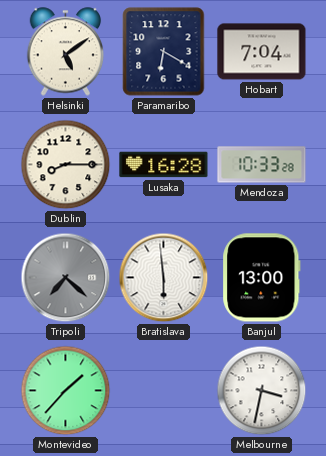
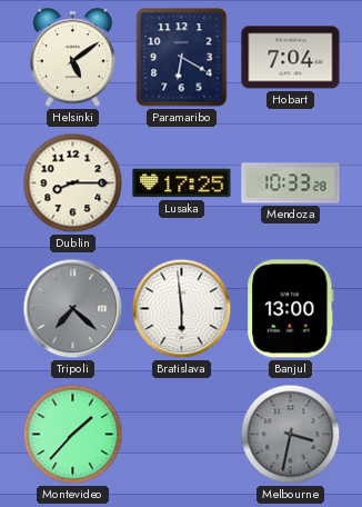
Lusaka: 16:28 -> 17:25
Melbourne dial: white -> grey
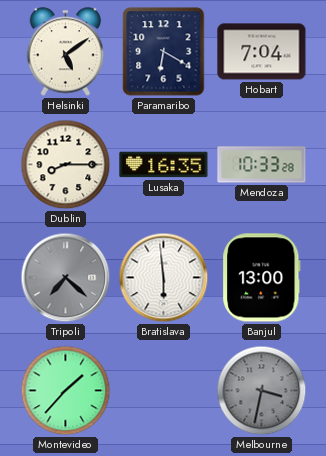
Lusaka: 17:25 -> 16:35
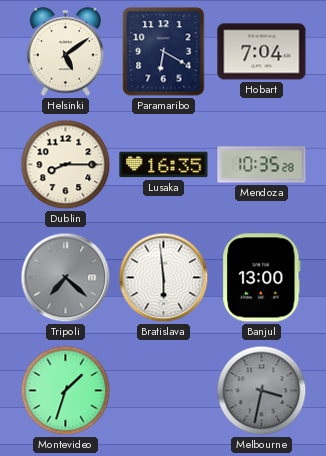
Mendoza: 10:33 -> 10:35
Montevideo: 1:37 -> 1:33
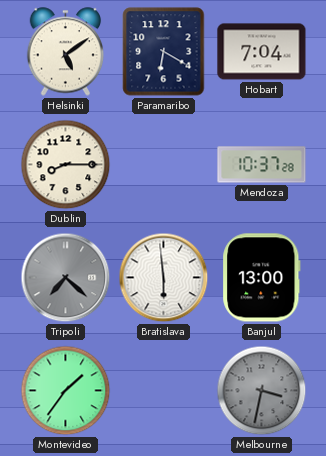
Lusaka: 16:35 -> none
Mendoza: 10:35 -> 10:37
Montevideo: 1:33 -> 1:36
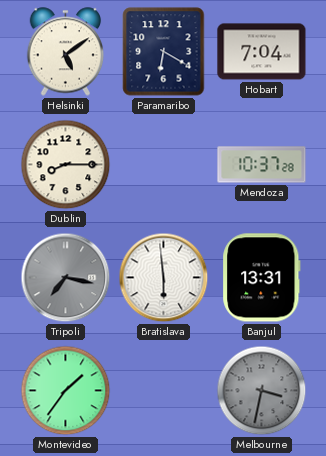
Tripoli: 7:22 -> 7:17
Banjul: 13:00 -> 13:31
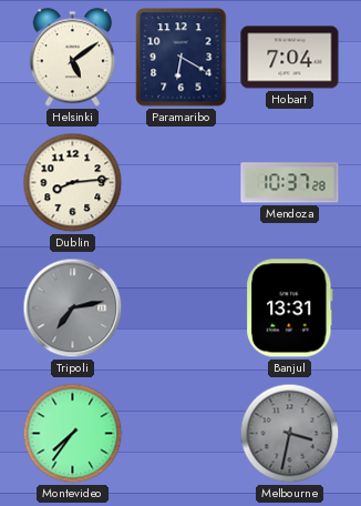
Dublin: 8:15 -> 8:14
Tripoli: 7:17 -> 7:13
Bratislava: 5:59 -> none
Montevideo: 1:36 -> 7:36
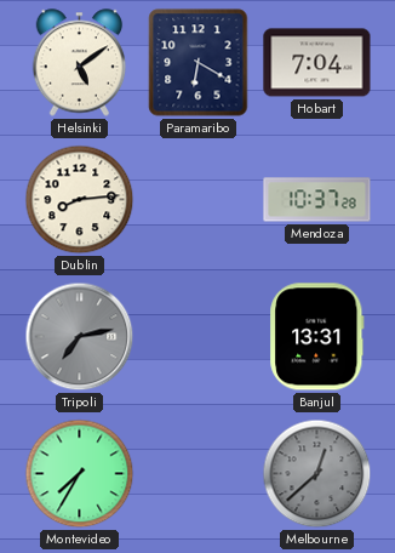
Montevideo: 7:36 -> 7:35
Melbourne: 3:32 -> 12:38
